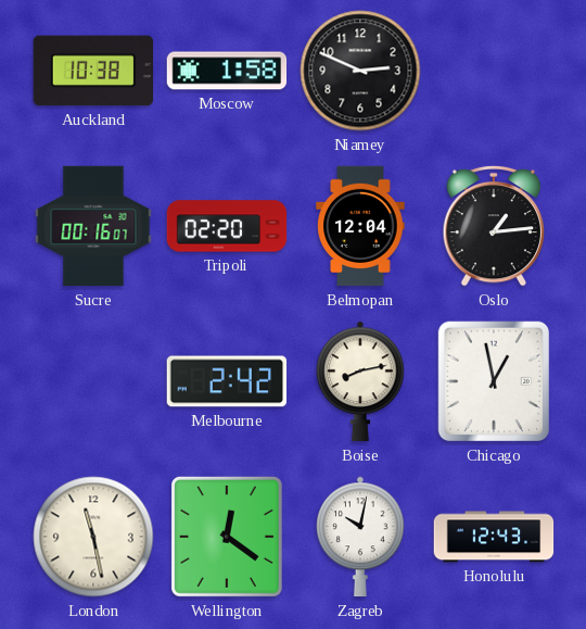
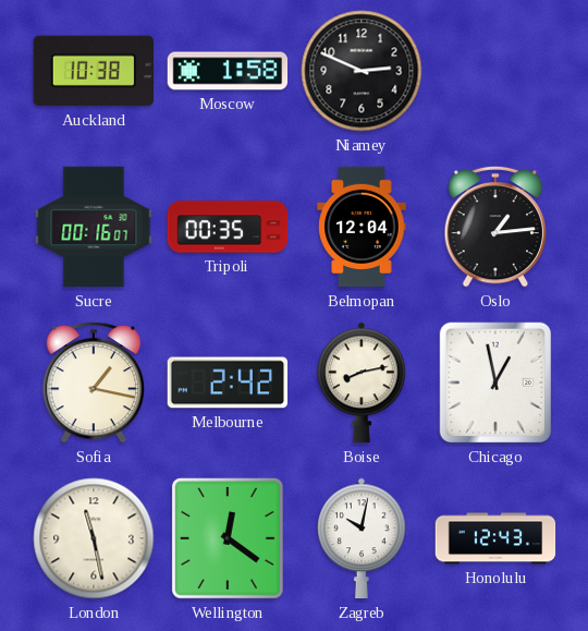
Tripoli: 02:20 -> 00:35
Sofia: none -> 1:17
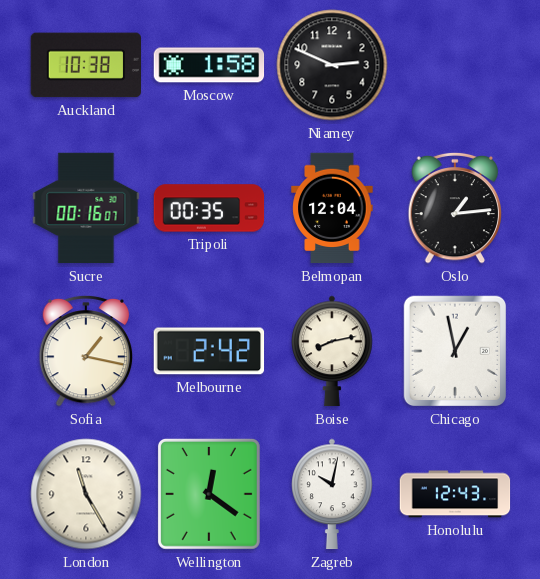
London: 11:28 -> 11:25
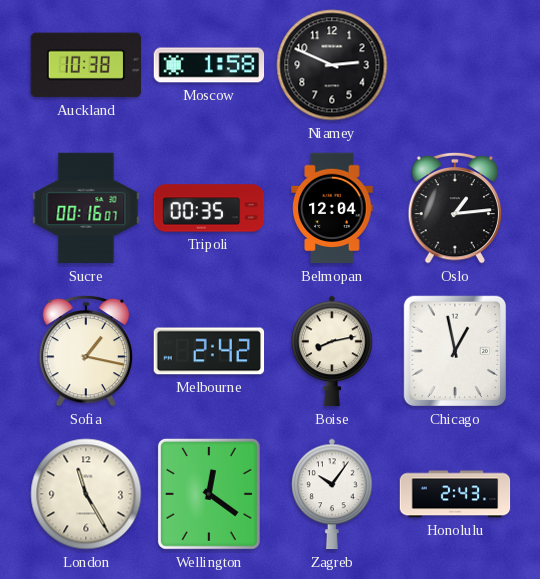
Zagreb: 10:02 -> 10:06
Honolulu: 12:43 -> 2:43
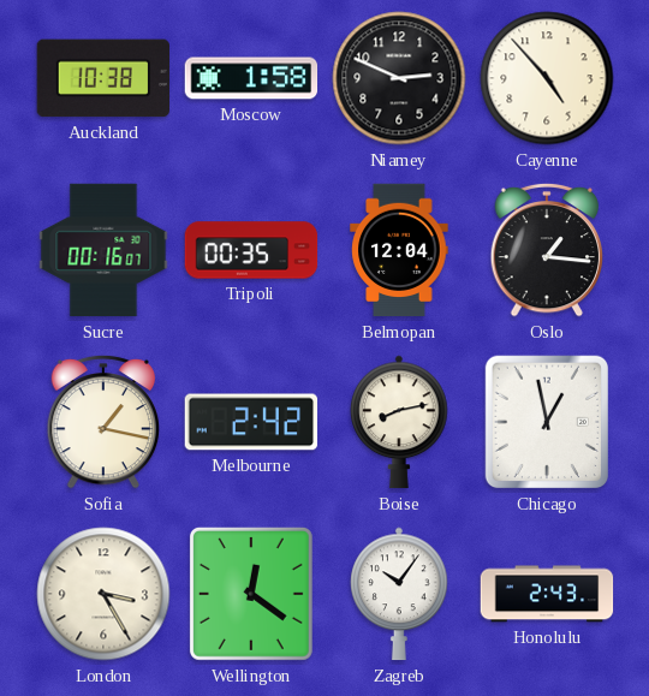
Cayenne: none -> 4:53
Oslo: 1:14 -> 1:16
London: 11:25 -> 3:25
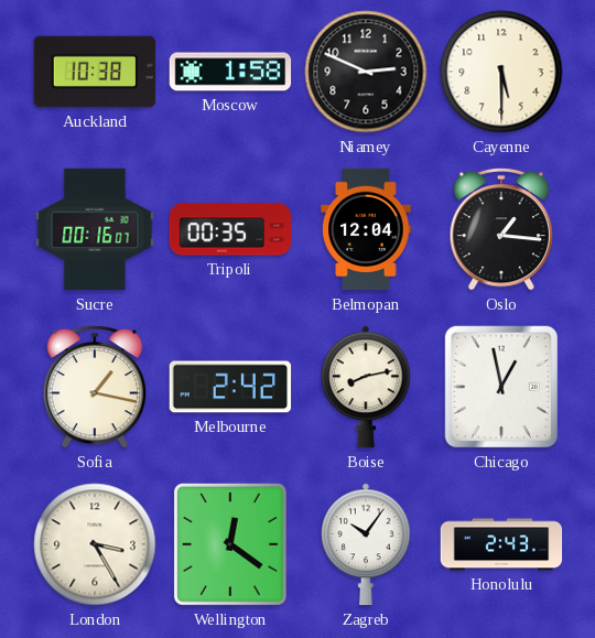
Cayenne: 4:53 -> 5:30
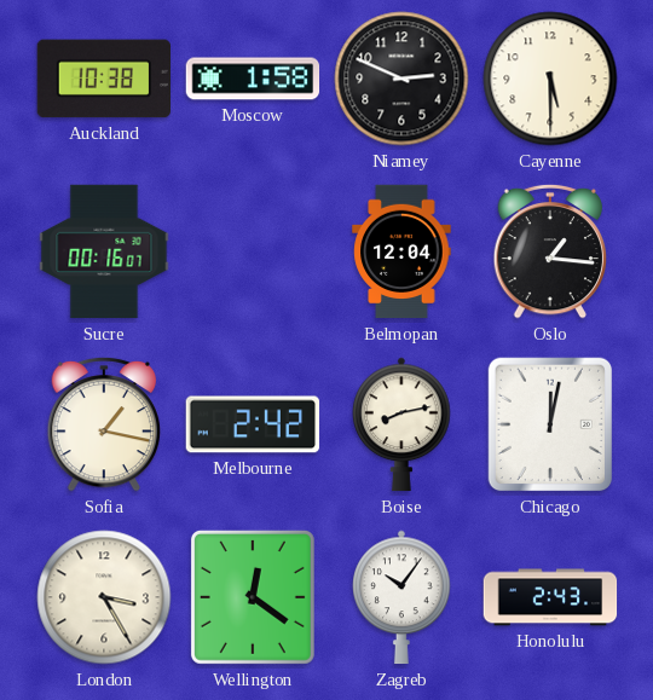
Tripoli: 00:35 -> none
Chicago: 12:58 -> 12:02
